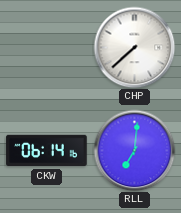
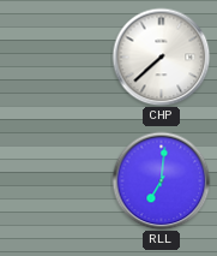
CKW: 06:14 -> none
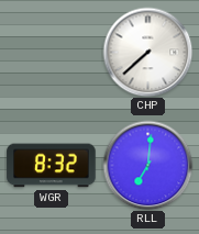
WGR: none -> 8:32
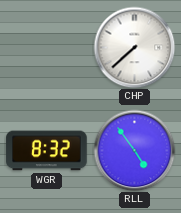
RLL: 7:01 -> 4:54
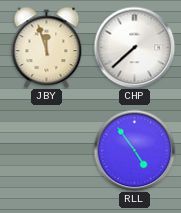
JBY: none -> 11:57
WGR: 8:32 -> none
